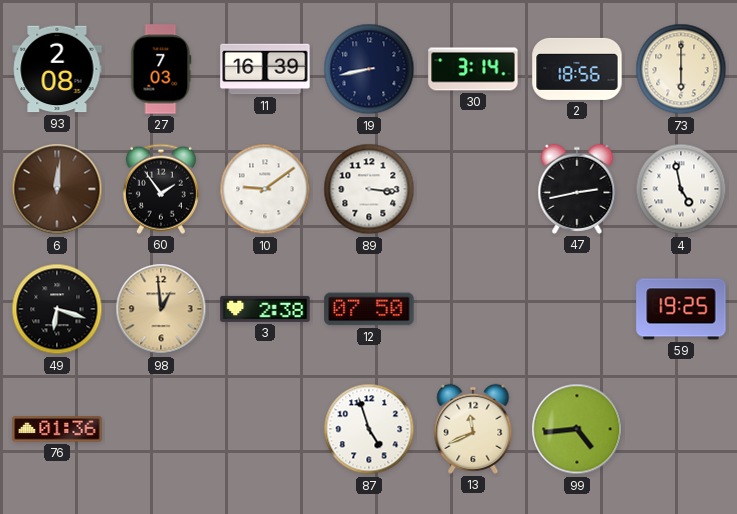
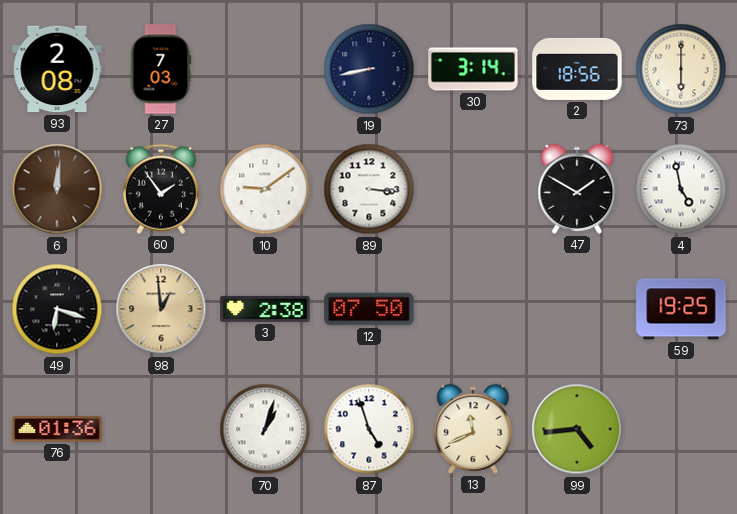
11: 16:39 -> none
47: 2:43 -> 1:50
70: none -> 1:03
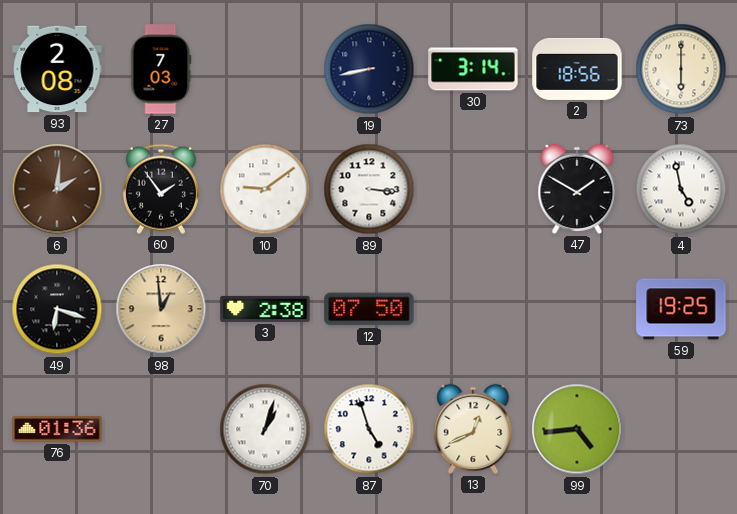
6: 12:01 -> 2:01
13: 11:41 -> 12:41
